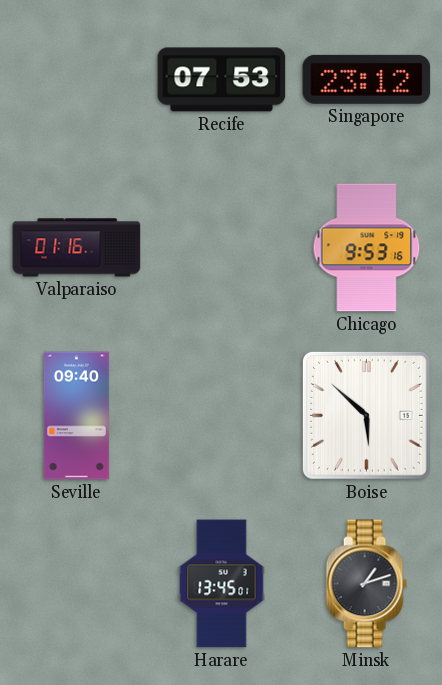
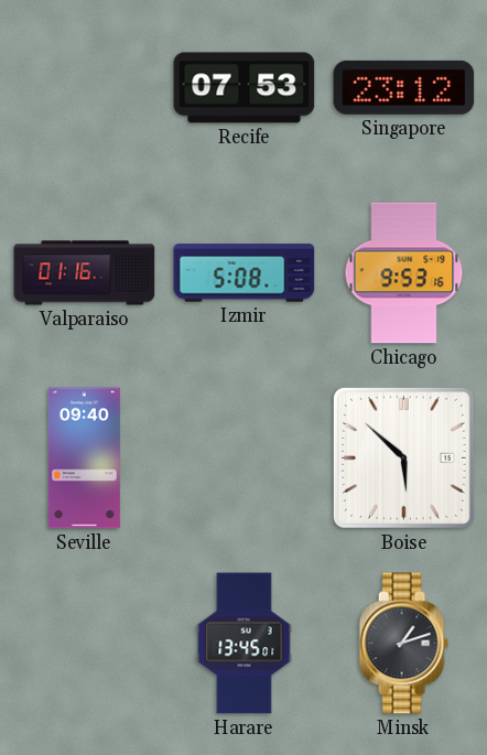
Izmir: none -> 5:08
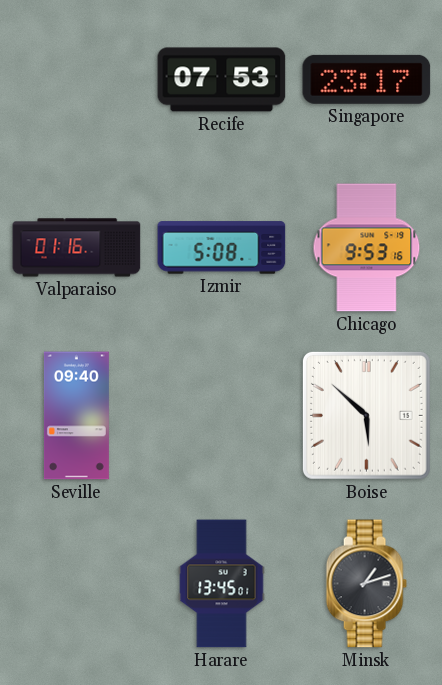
Singapore: 23:12 -> 23:17
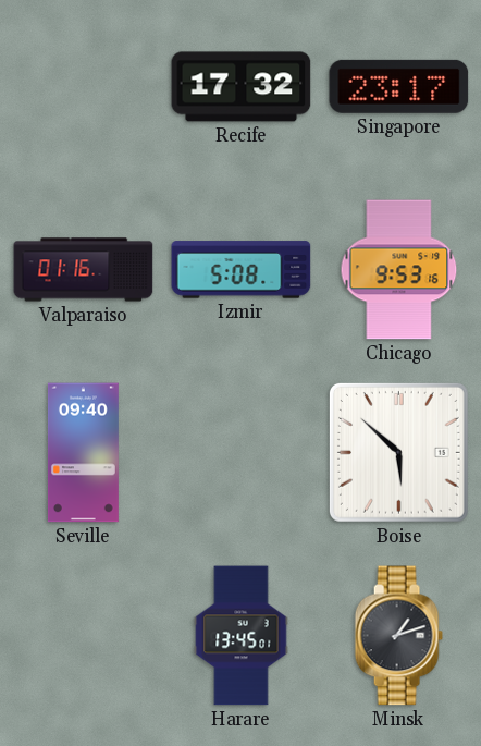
Recife: 07:53 -> 17:32
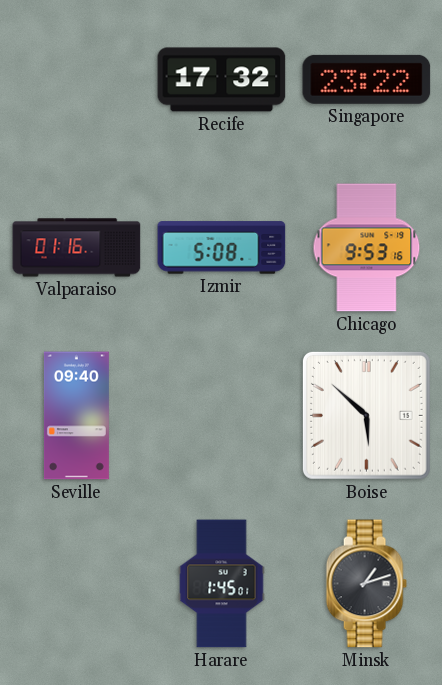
Singapore: 23:17 -> 23:22
Harare: 13:45 -> 1:45
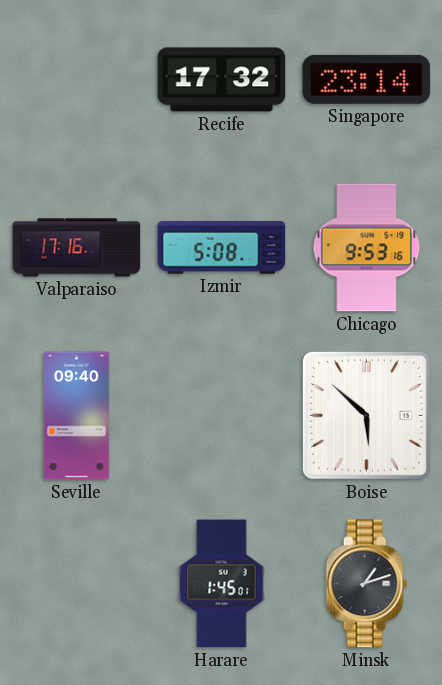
Singapore: 23:22 -> 23:14
Valparaiso: 01:16 -> 17:16
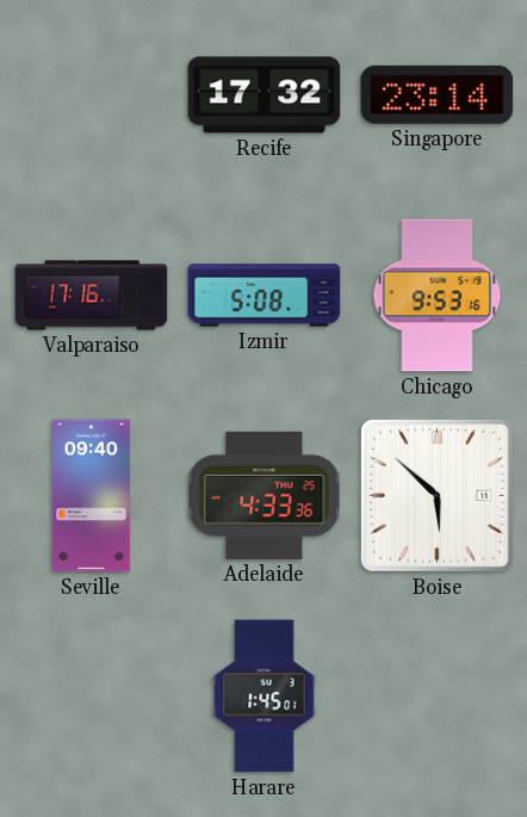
Adelaide: none -> 4:33
Minsk: 1:12 -> none
